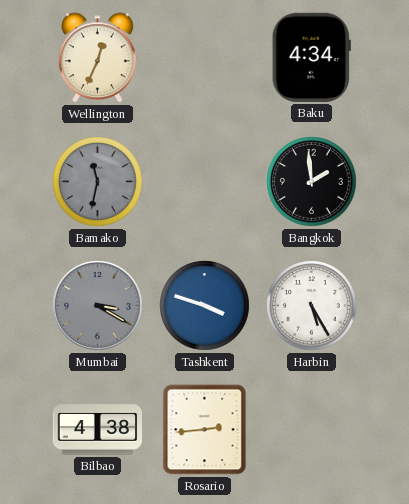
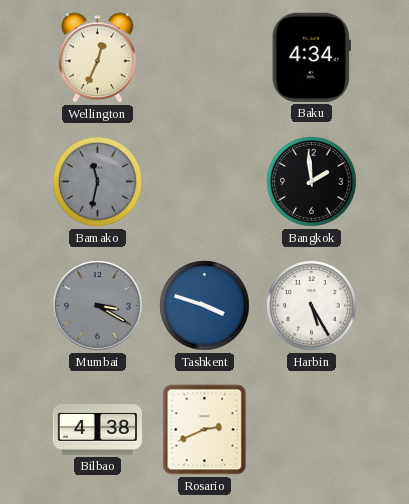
Rosario: 2:44 -> 2:41
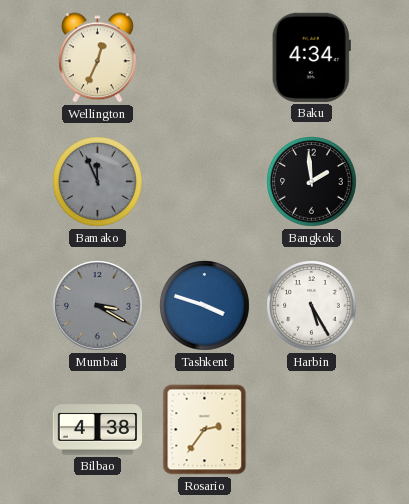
Bamako: 11:32 -> 11:56
Rosario: 2:41 -> 2:36
